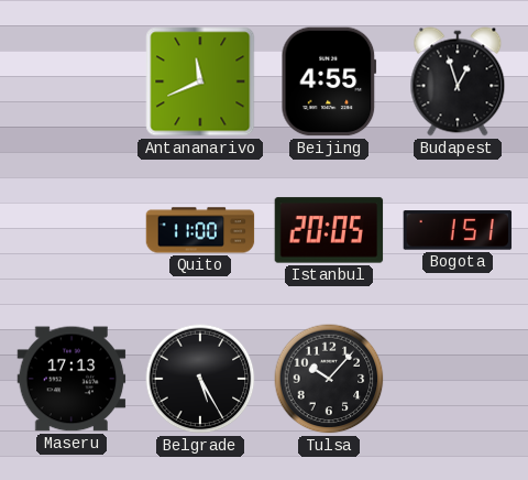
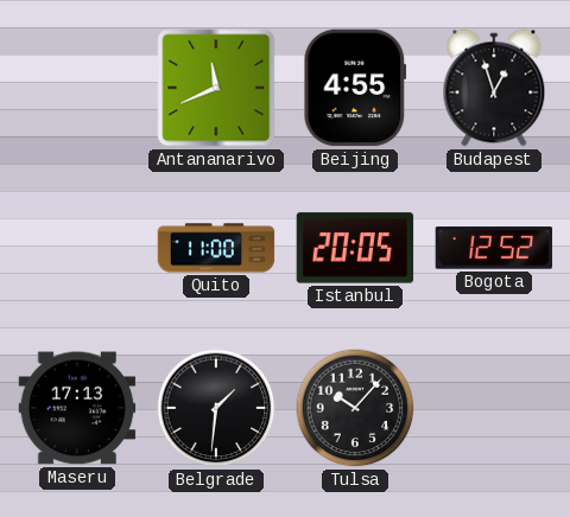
Bogota: 1:51 -> 12:52
Belgrade: 5:25 -> 1:31
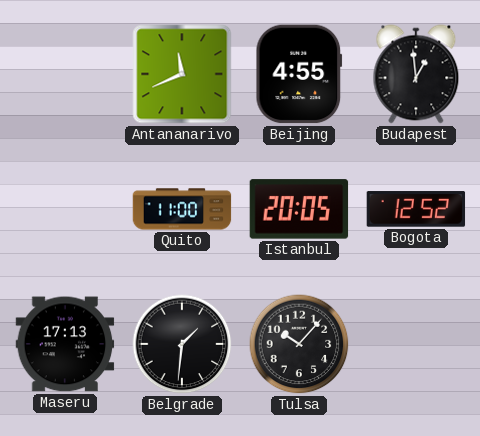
Budapest: 12:57 -> 12:59
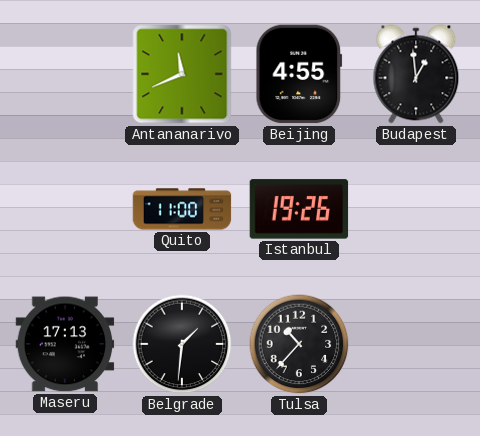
Istanbul: 20:05 -> 19:26
Bogota: 12:52 -> none
Tulsa: 10:07 -> 10:37
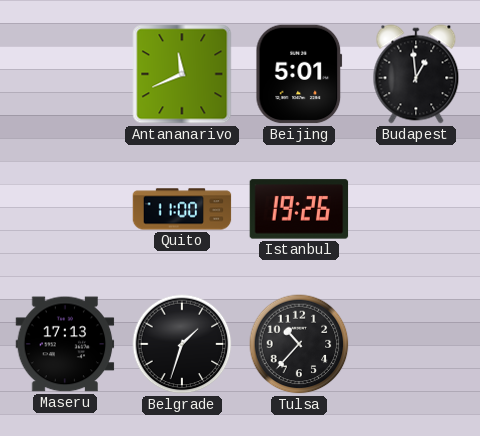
Beijing: 4:55 -> 5:01
Belgrade: 1:31 -> 1:33
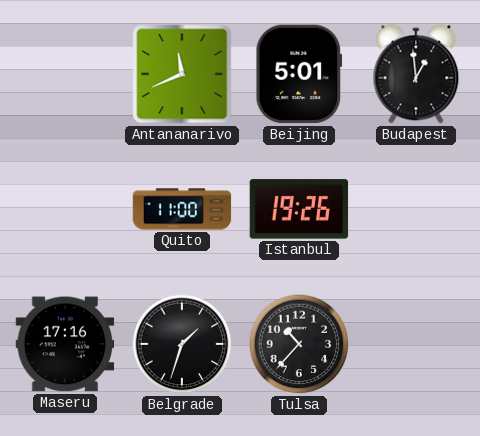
Maseru: 17:13 -> 17:16
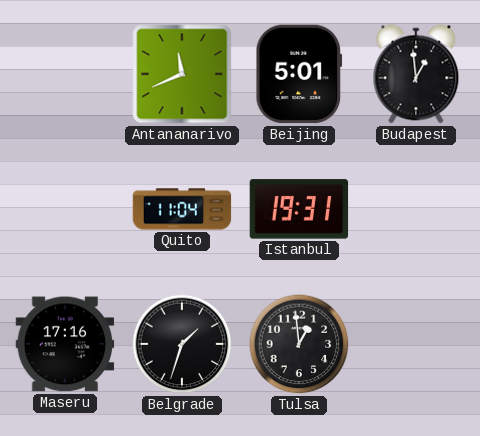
Quito: 11:00 -> 11:04
Istanbul: 19:26 -> 19:31
Tulsa: 10:37 -> 12:59
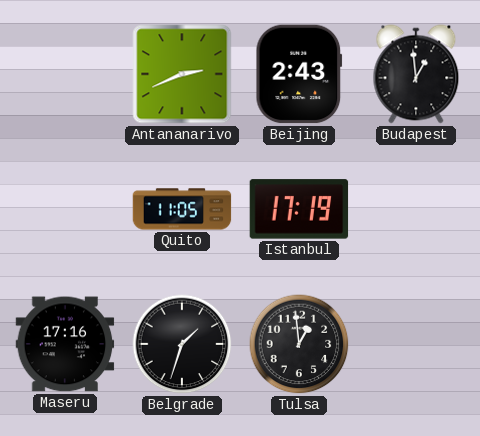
Antananarivo: 11:41 -> 2:41
Beijing: 5:01 -> 2:43
Quito: 11:04 -> 11:05
Istanbul: 19:31 -> 17:19
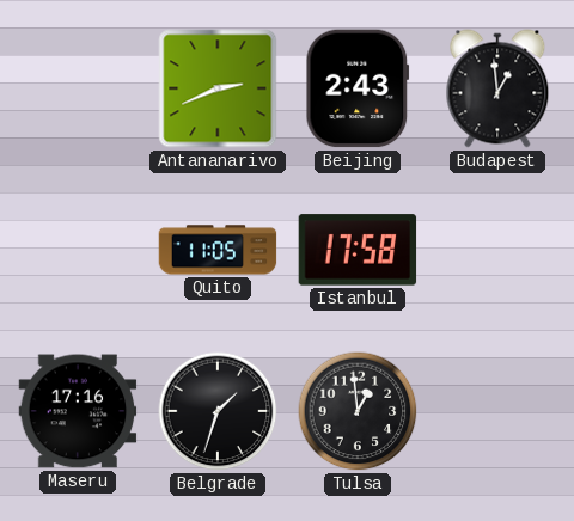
Istanbul: 17:19 -> 17:58
